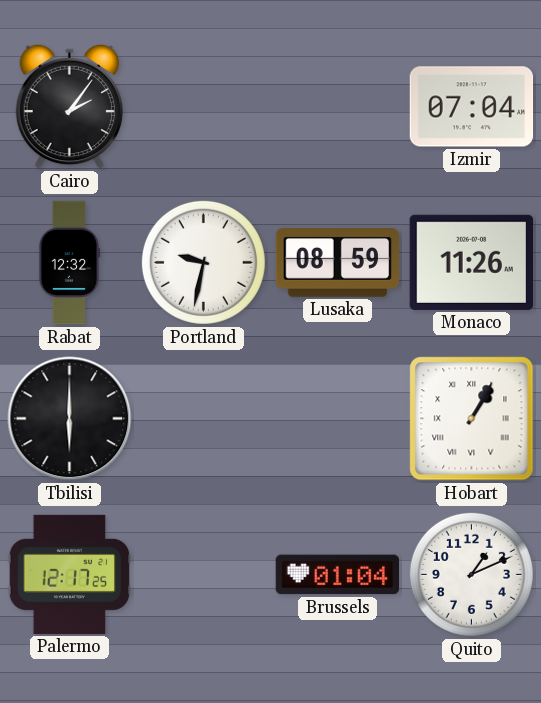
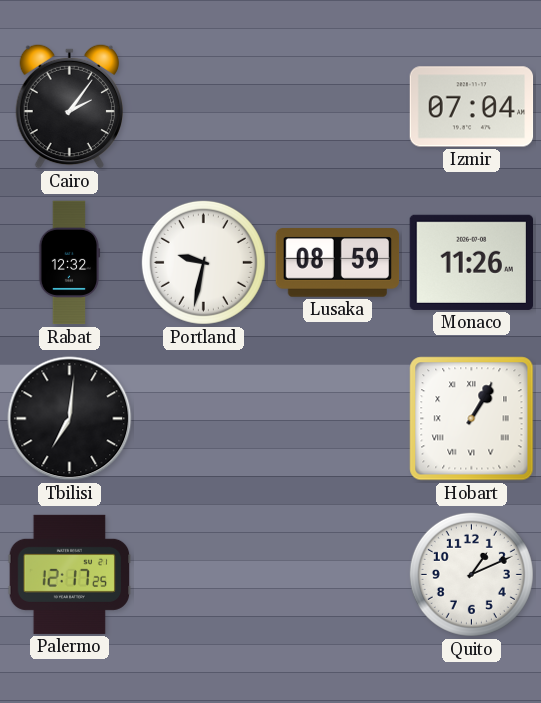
Tbilisi: 6:00 -> 7:01
Brussels: 01:04 -> none
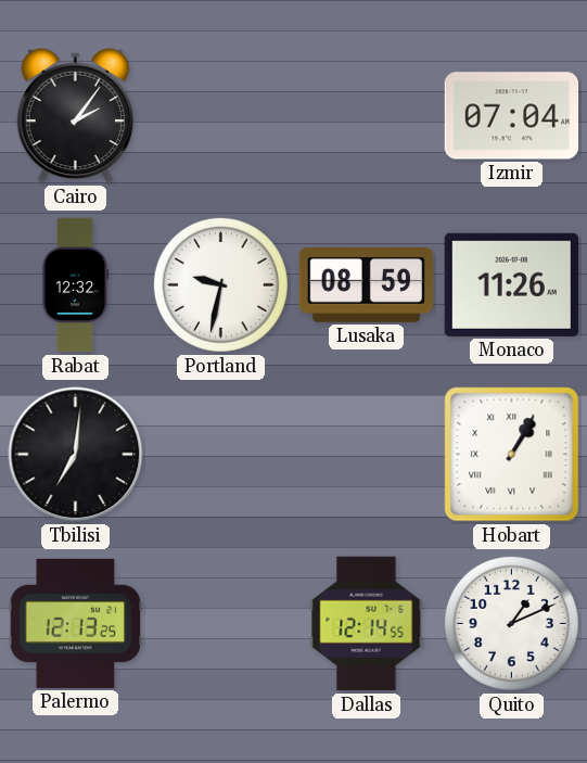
Palermo: 12:17 -> 12:13
Dallas: none -> 12:14
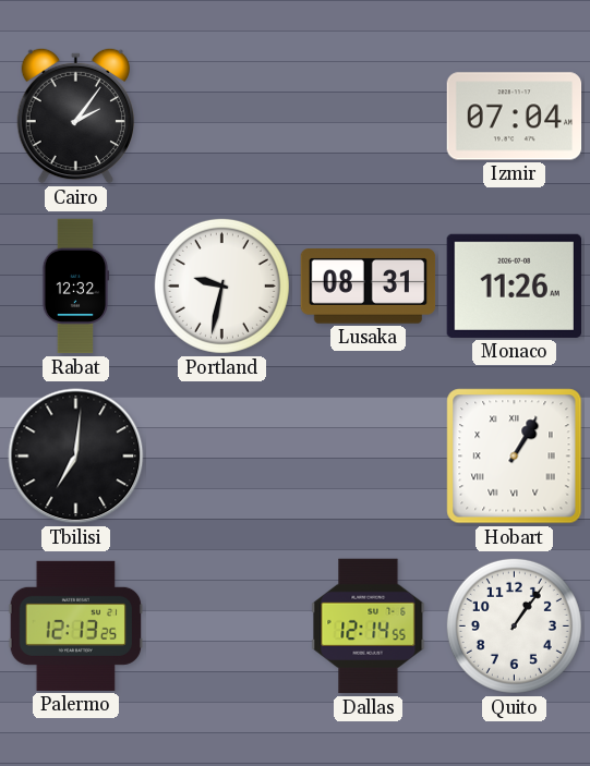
Lusaka: 08:59 -> 08:31
Quito: 1:11 -> 1:06
